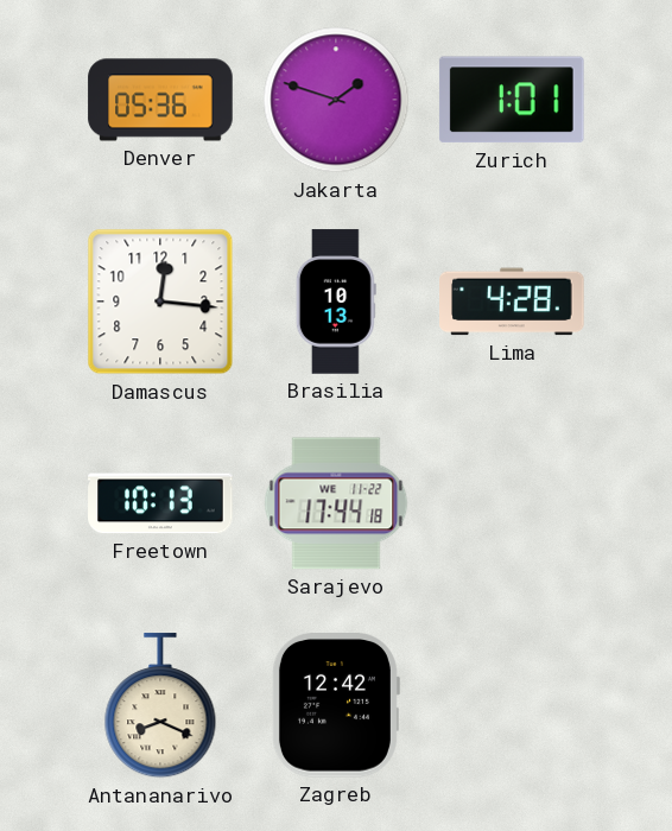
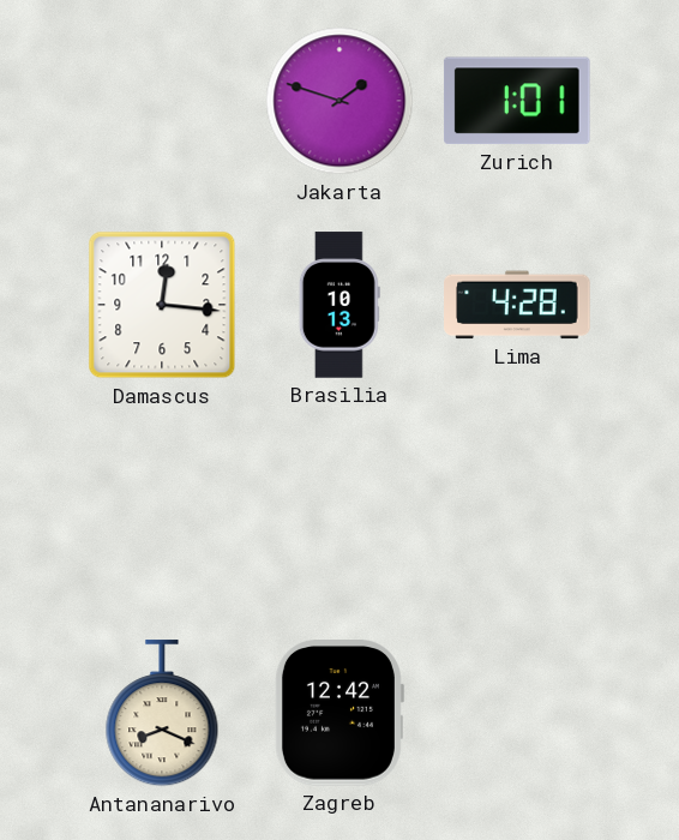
Denver: 05:36 -> none
Freetown: 10:13 -> none
Sarajevo: 17:44 -> none
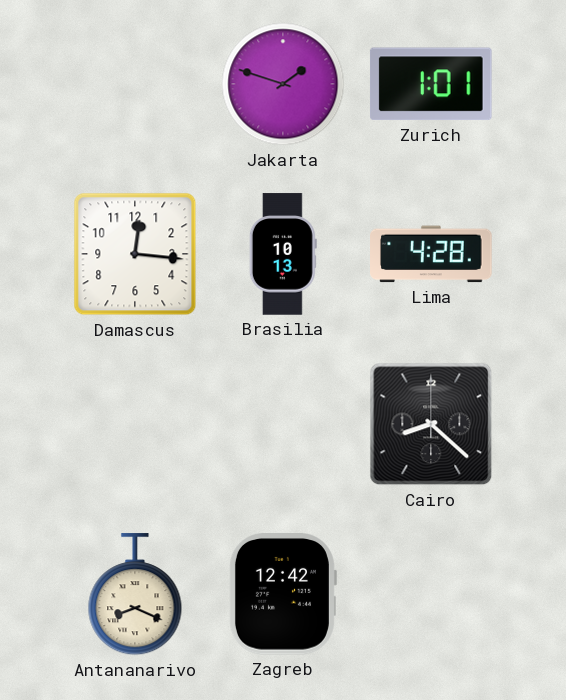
Cairo: none -> 8:22
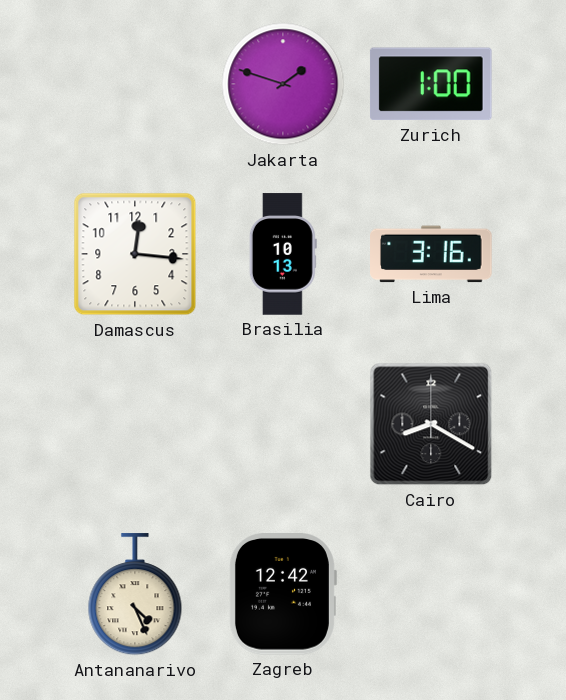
Zurich: 1:01 -> 1:00
Lima: 4:28 -> 3:16
Cairo: 8:22 -> 8:20
Antananarivo: 8:19 -> 4:26
